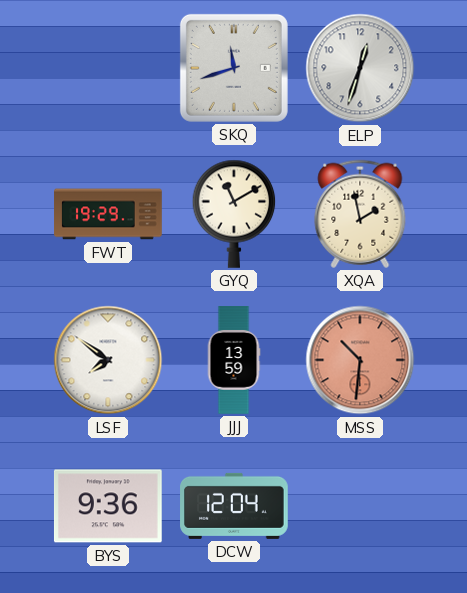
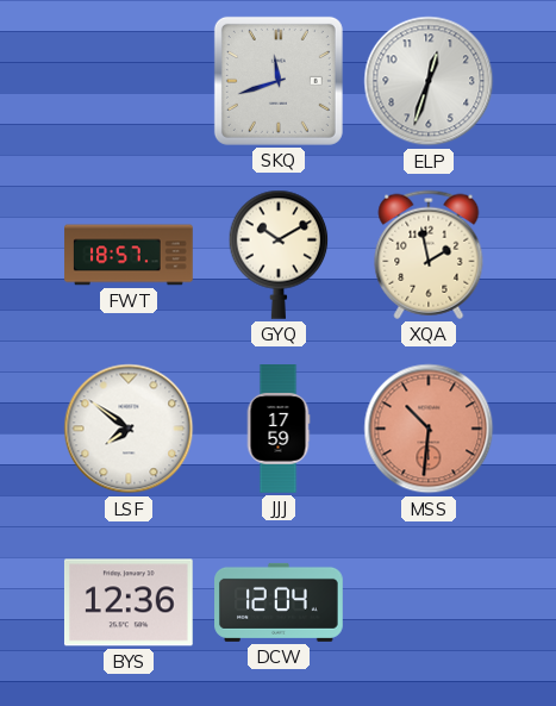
FWT: 19:29 -> 18:57
GYQ: 11:10 -> 10:10
JJJ: 13:59 -> 17:59
BYS: 9:36 -> 12:36
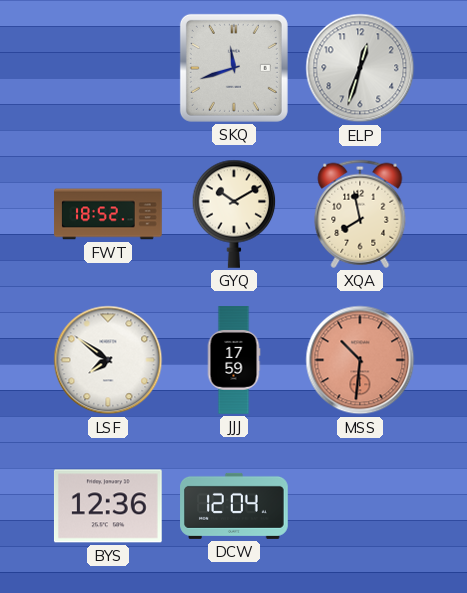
FWT: 18:57 -> 18:52
XQA: 1:58 -> 7:58
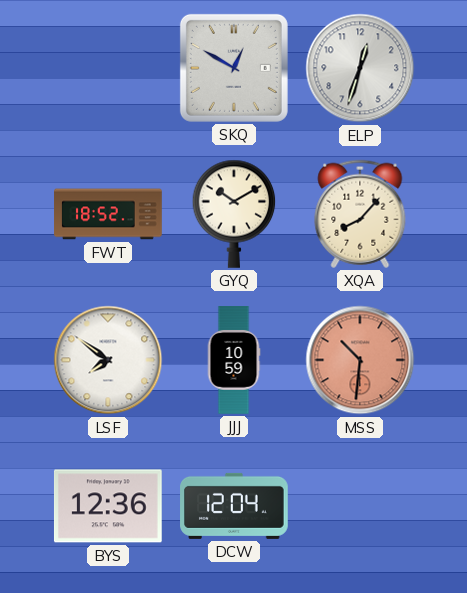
SKQ: 11:42 -> 12:50
XQA: 7:58 -> 8:07
JJJ: 17:59 -> 10:59
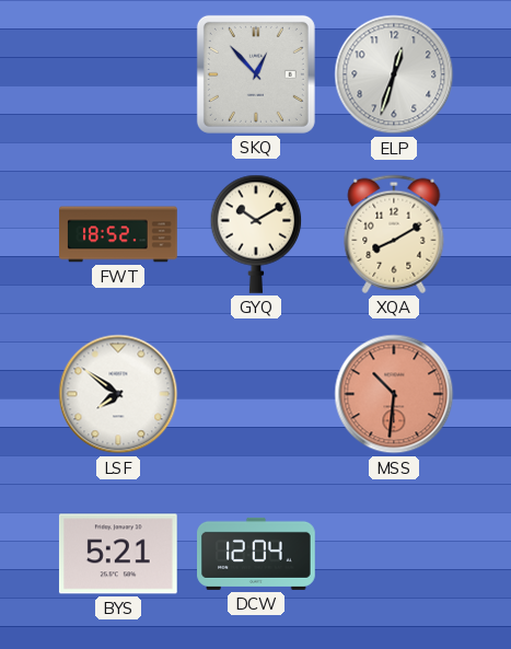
SKQ: 12:50 -> 12:53
XQA: 8:07 -> 8:10
JJJ: 10:59 -> none
BYS: 12:36 -> 5:21
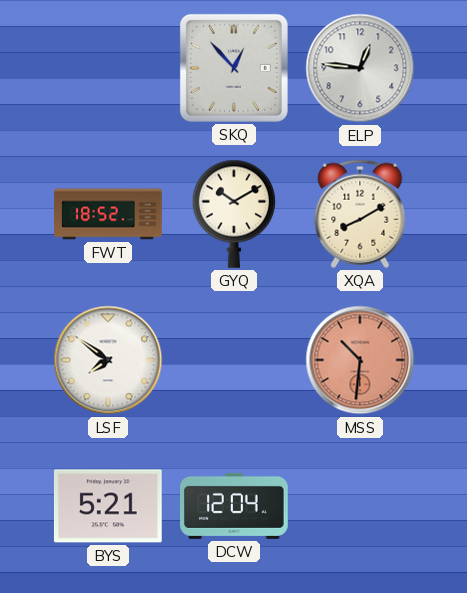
ELP: 12:33 -> 12:46
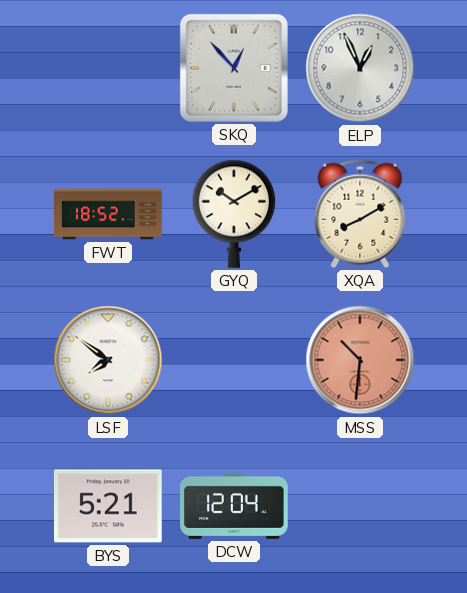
ELP: 12:46 -> 12:56
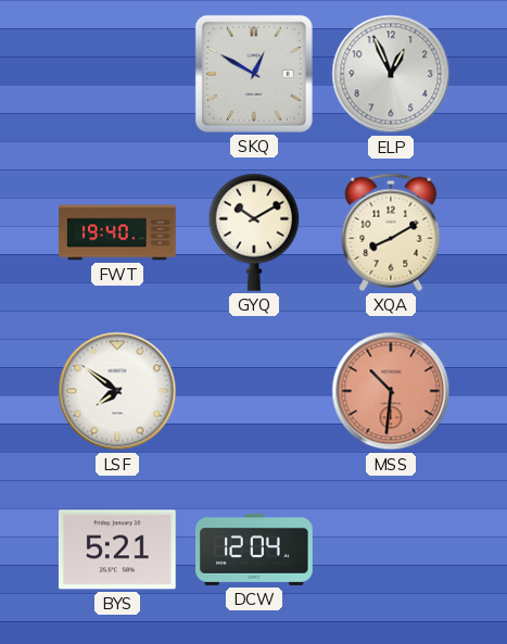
SKQ: 12:53 -> 12:50
FWT: 18:52 -> 19:40
